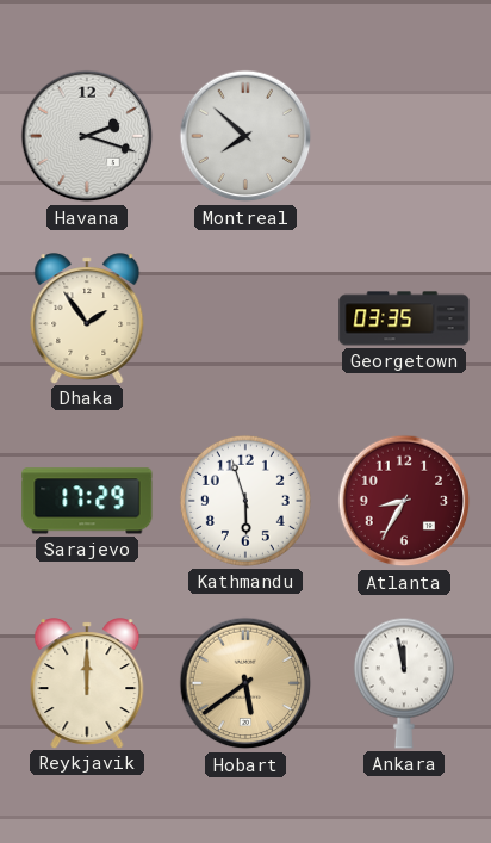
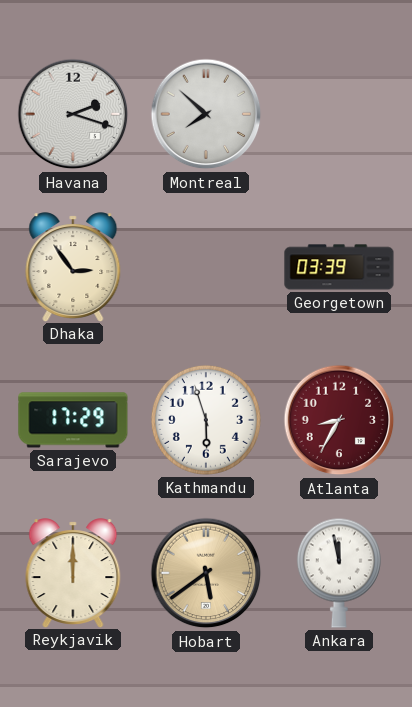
Dhaka: 1:54 -> 2:54
Georgetown: 03:35 -> 03:39
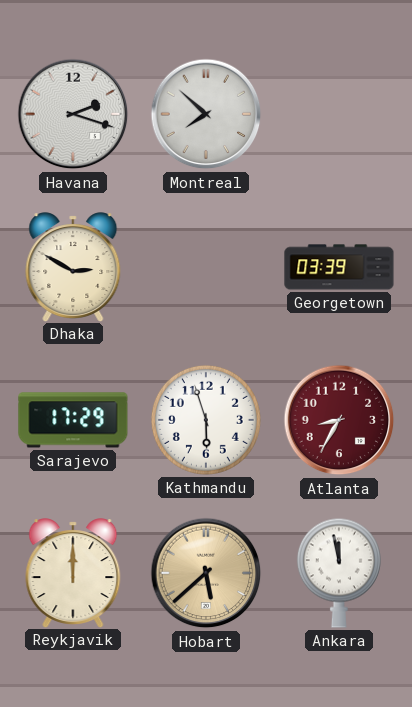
Dhaka: 2:54 -> 2:50
Hobart: 5:39 -> 5:38
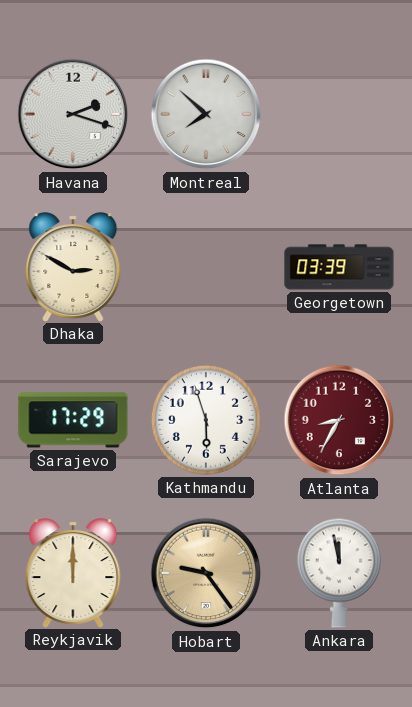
Hobart: 5:38 -> 9:24
